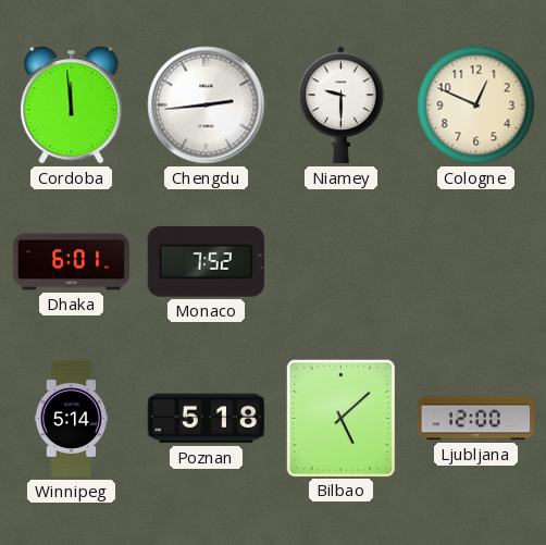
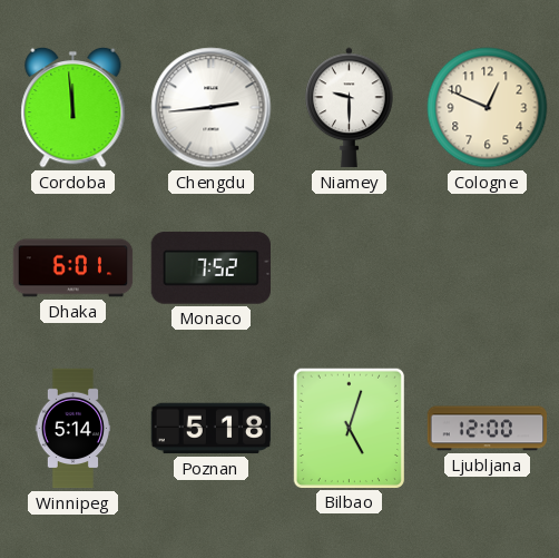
Bilbao: 5:08 -> 5:03
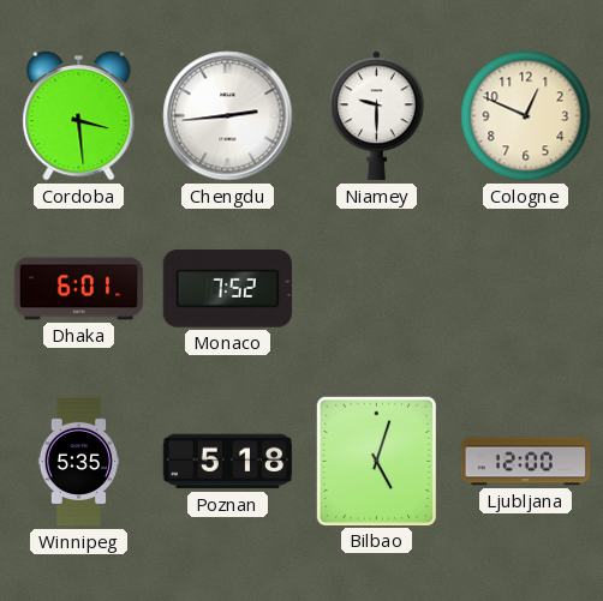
Cordoba: 11:59 -> 3:29
Winnipeg: 5:14 -> 5:35
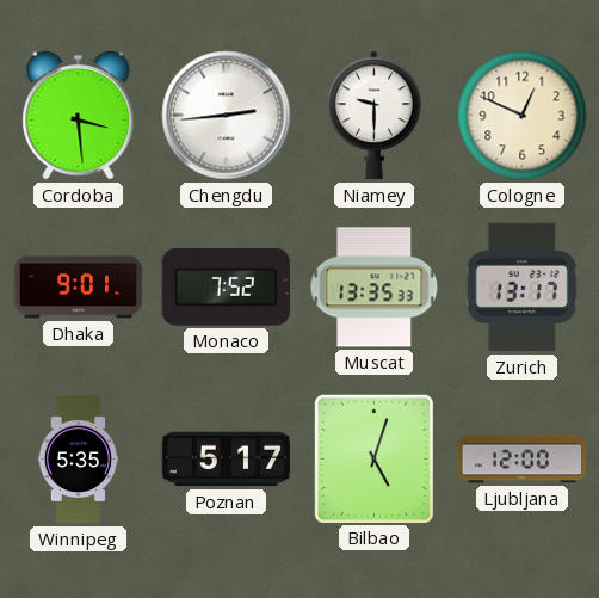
Dhaka: 6:01 -> 9:01
Muscat: none -> 13:35
Zurich: none -> 13:17
Poznan: 5:18 -> 5:17
